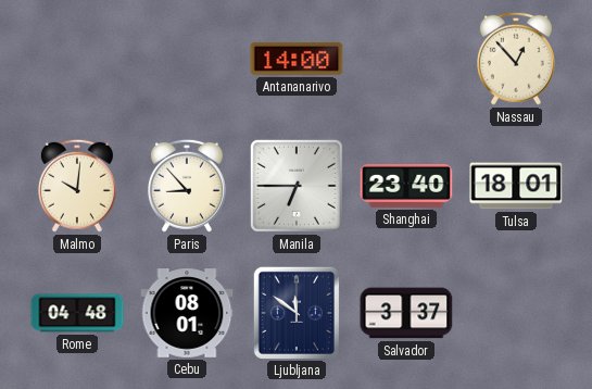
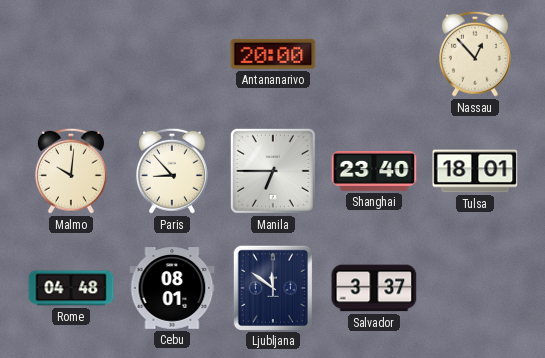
Antananarivo: 14:00 -> 20:00
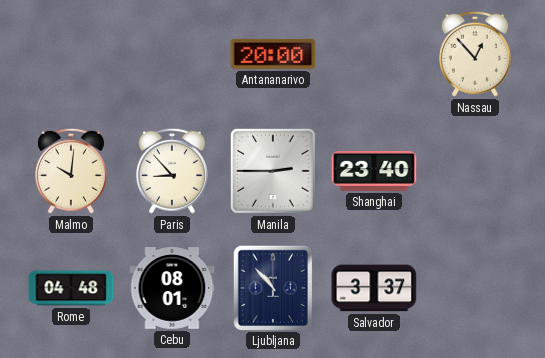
Manila: 6:45 -> 2:45
Tulsa: 18:01 -> none
Ljubljana: 11:51 -> 10:53
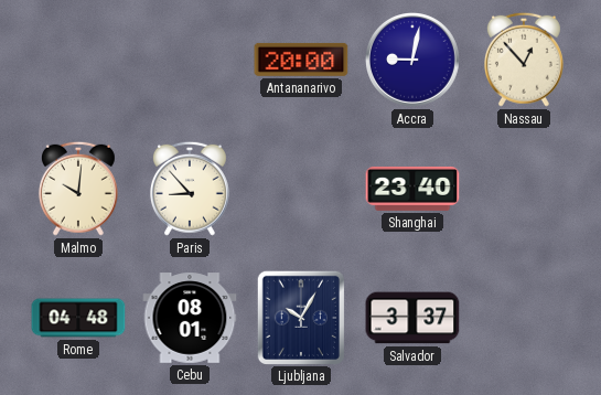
Accra: none -> 9:02
Manila: 2:45 -> none
Ljubljana: 10:53 -> 10:05
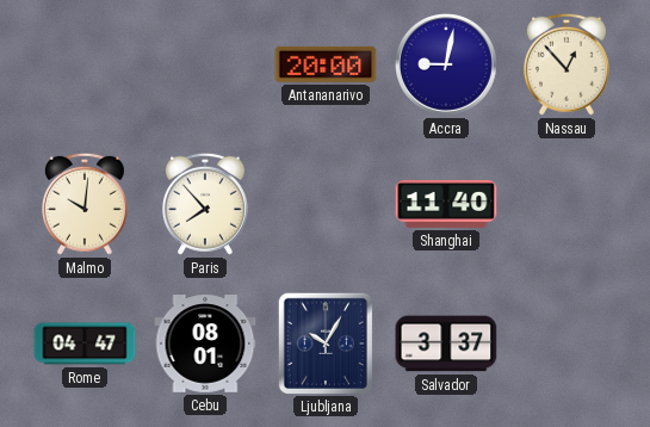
Paris: 8:53 -> 7:53
Shanghai: 23:40 -> 11:40
Rome: 04:48 -> 04:47
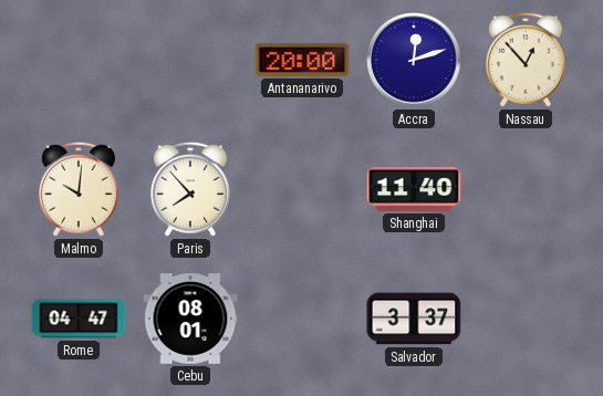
Accra: 9:02 -> 12:12
Ljubljana: 10:05 -> none
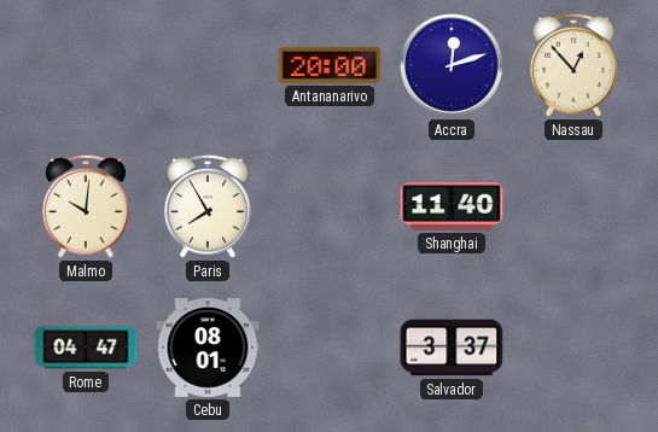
Paris: 7:53 -> 7:55
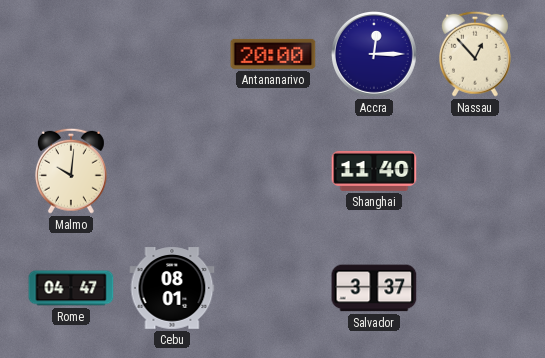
Accra: 12:12 -> 12:15
Paris: 7:55 -> none
